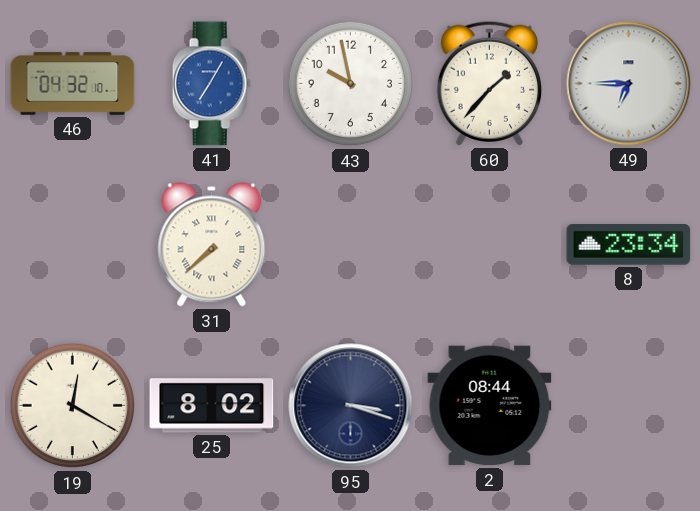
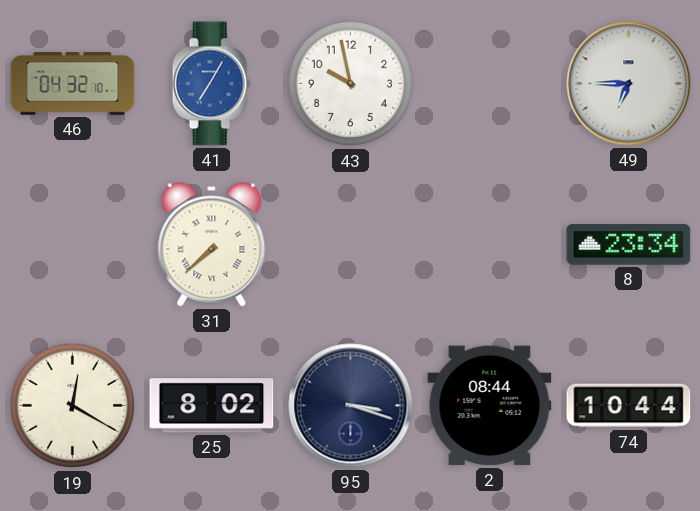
60: 1:37 -> none
74: none -> 10:44
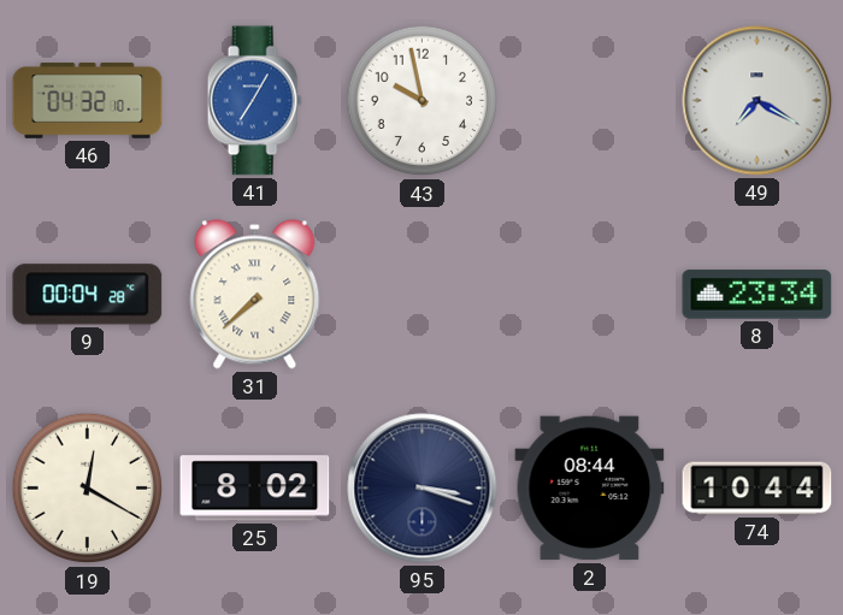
49: 6:45 -> 7:20
9: none -> 00:04
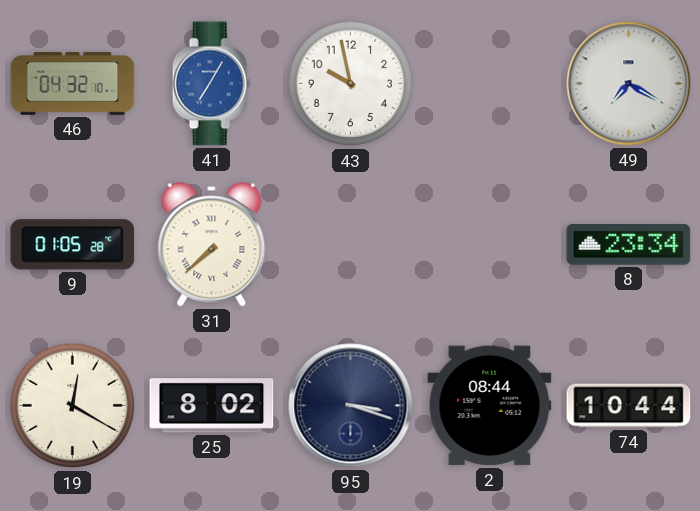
9: 00:04 -> 01:05
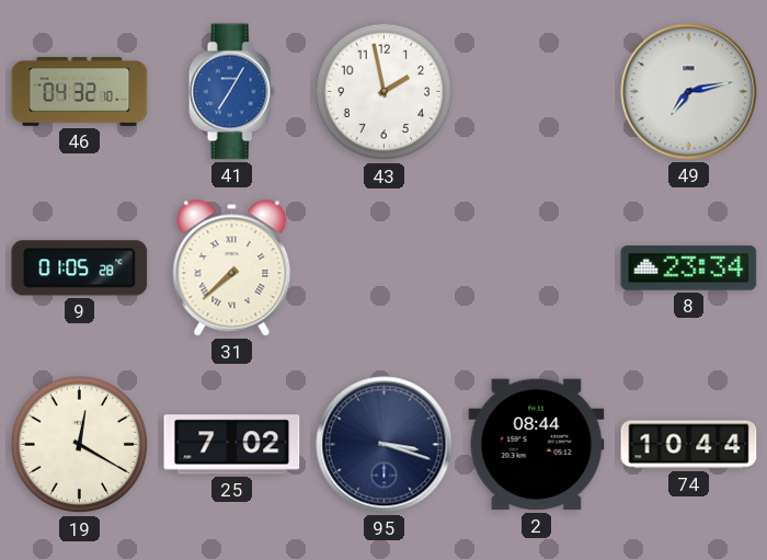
43: 9:58 -> 1:58
49: 7:20 -> 7:13
25: 8:02 -> 7:02
